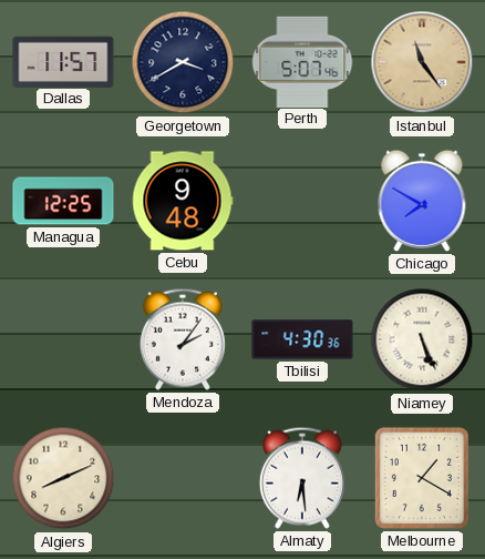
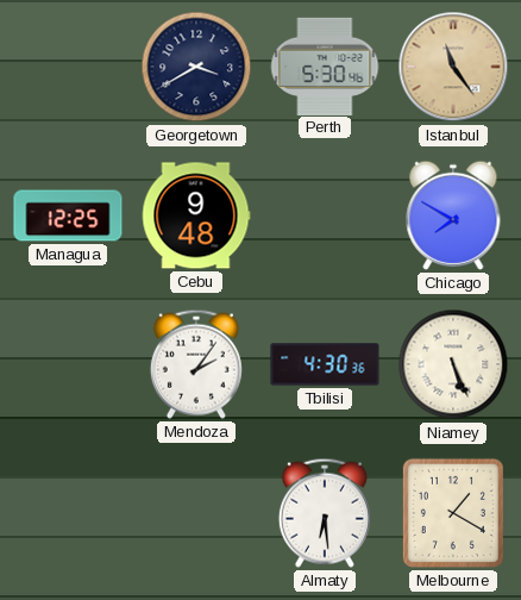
Dallas: 11:57 -> none
Perth: 5:07 -> 5:30
Algiers: 8:11 -> none
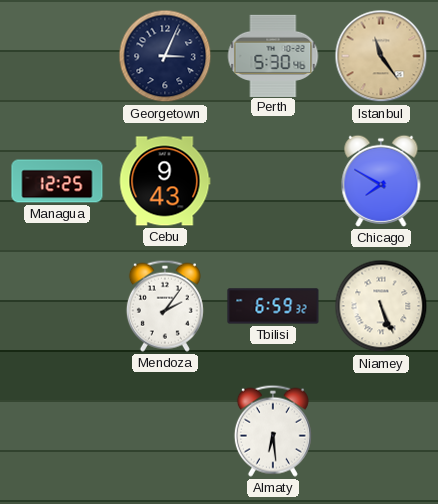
Georgetown: 3:40 -> 3:04
Cebu: 9:48 -> 9:43
Tbilisi: 4:30 -> 6:59
Melbourne: 1:20 -> none
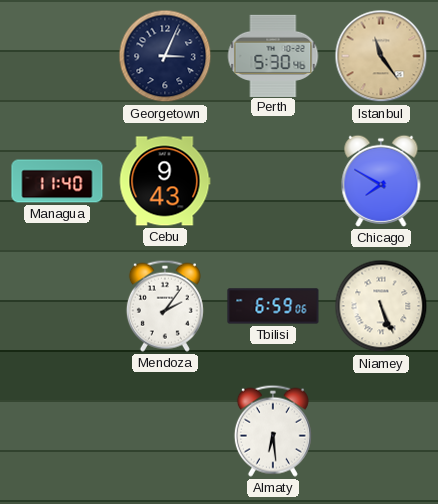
Managua: 12:25 -> 11:40
Tbilisi: 6:59:32 -> 6:59:06
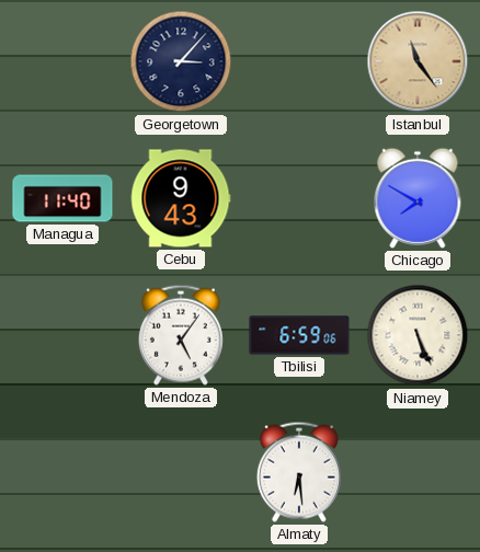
Georgetown: 3:04 -> 3:07
Perth: 5:30 -> none
Mendoza: 2:06 -> 5:06
